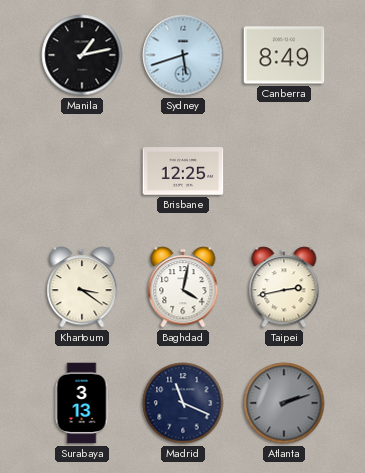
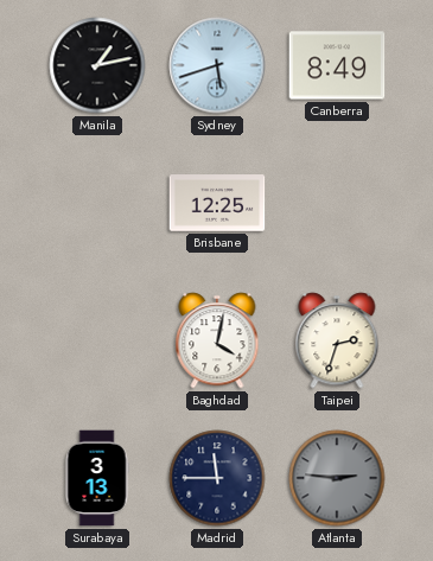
Khartoum: 3:21 -> none
Taipei: 2:43 -> 2:33
Madrid: 11:19 -> 11:45
Atlanta: 2:12 -> 2:46
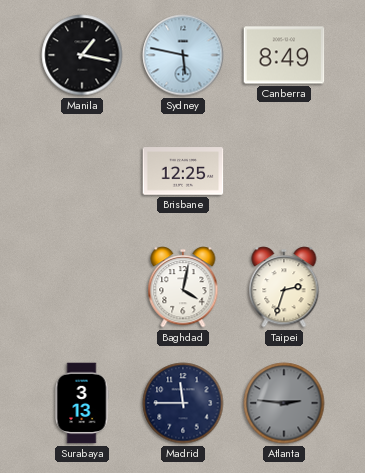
Manila: 1:13 -> 1:17
Sydney: 5:42 -> 5:47
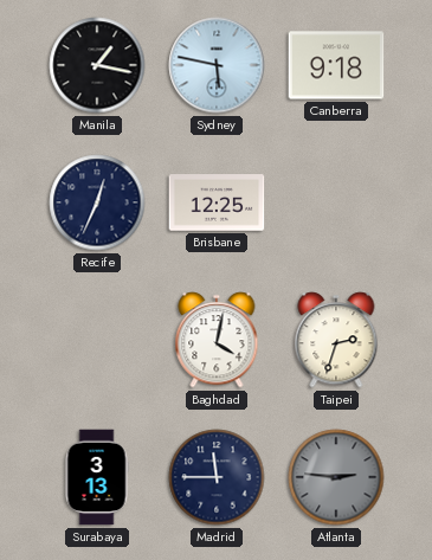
Canberra: 8:49 -> 9:18
Recife: none -> 12:34
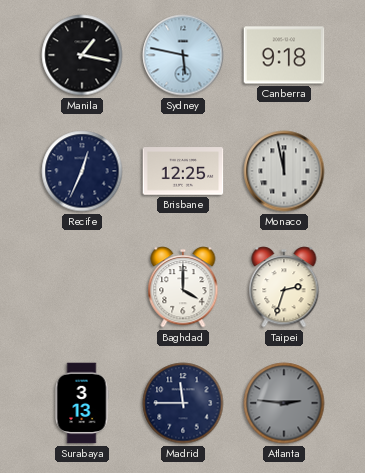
Monaco: none -> 11:58
Baghdad: 4:02 -> 4:00
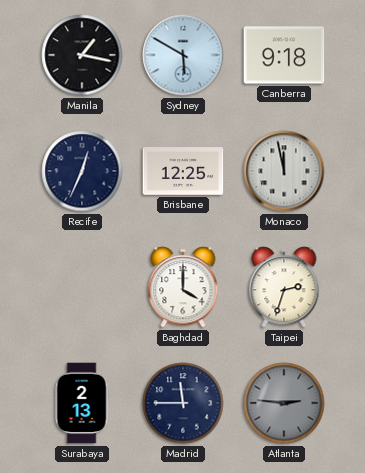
Sydney: 5:47 -> 5:50
Surabaya: 3:13 -> 2:13
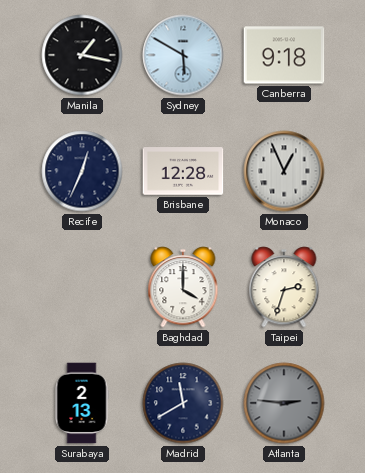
Brisbane: 12:25 -> 12:28
Monaco: 11:58 -> 12:56
Madrid: 11:45 -> 11:40
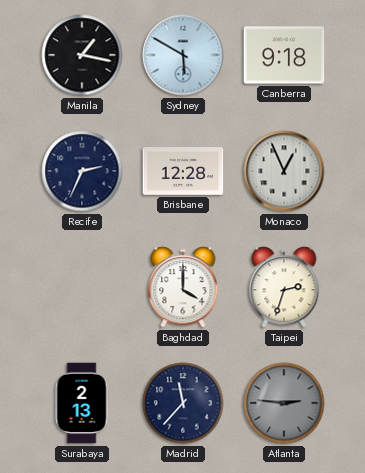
Recife: 12:34 -> 2:34
Madrid: 11:40 -> 11:37
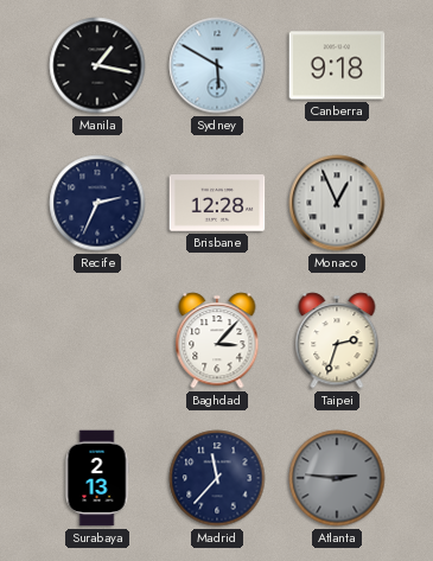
Baghdad: 4:00 -> 3:07
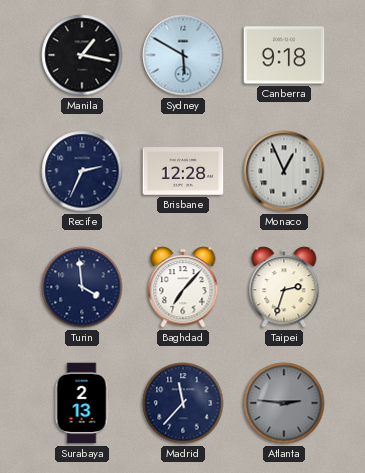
Turin: none -> 3:59
Baghdad: 3:07 -> 7:07
